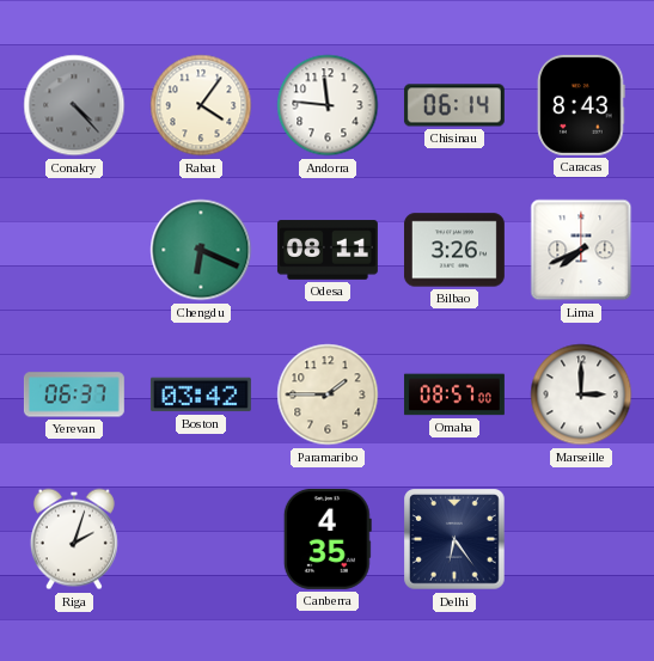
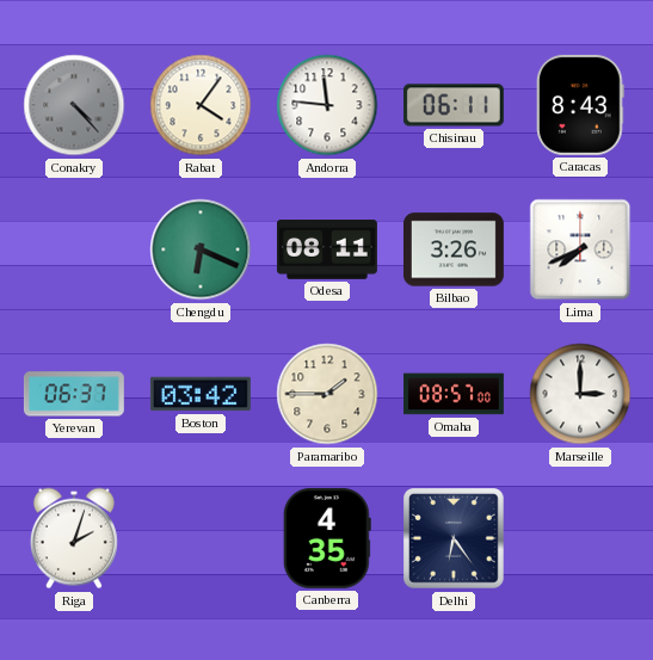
Chisinau: 06:14 -> 06:11
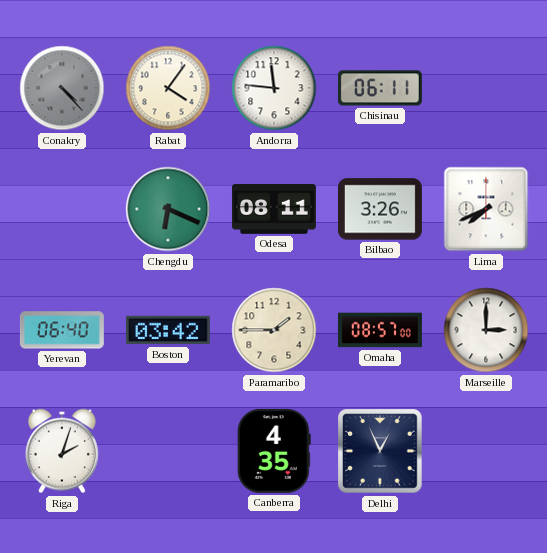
Caracas: 8:43 -> none
Yerevan: 06:37 -> 06:40
Delhi: 6:24 -> 12:56
